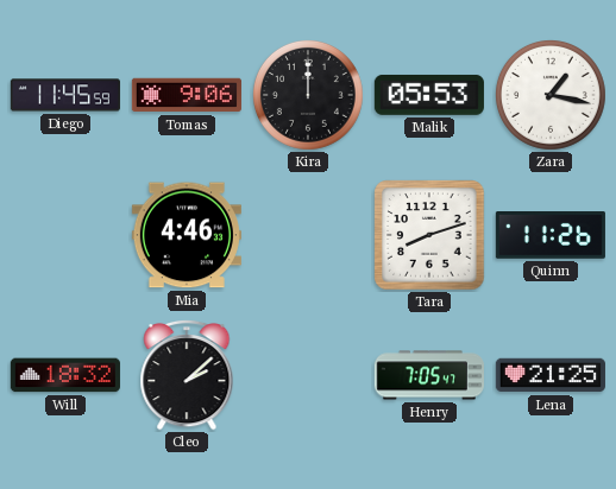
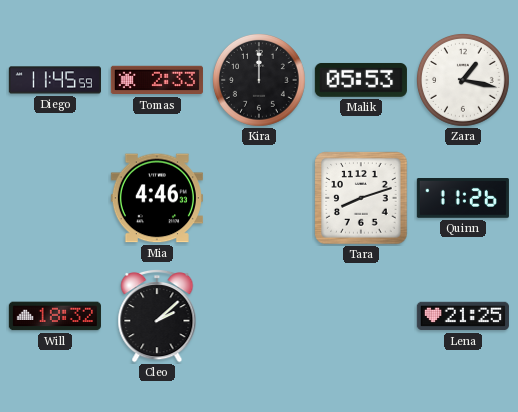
Tomas: 9:06 -> 2:33
Henry: 7:05 -> none
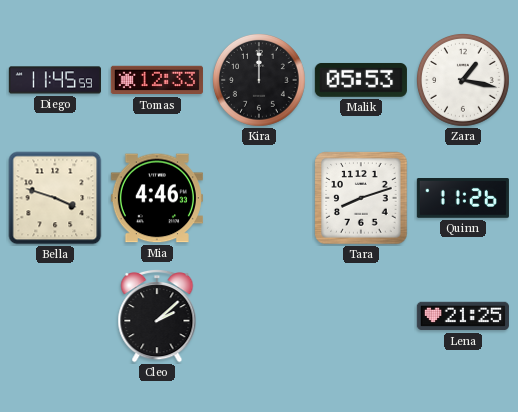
Tomas: 2:33 -> 12:33
Bella: none -> 3:48
Will: 18:32 -> none
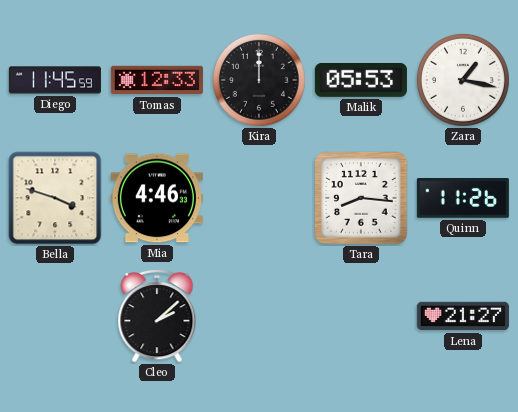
Tara: 8:12 -> 8:16
Lena: 21:25 -> 21:27
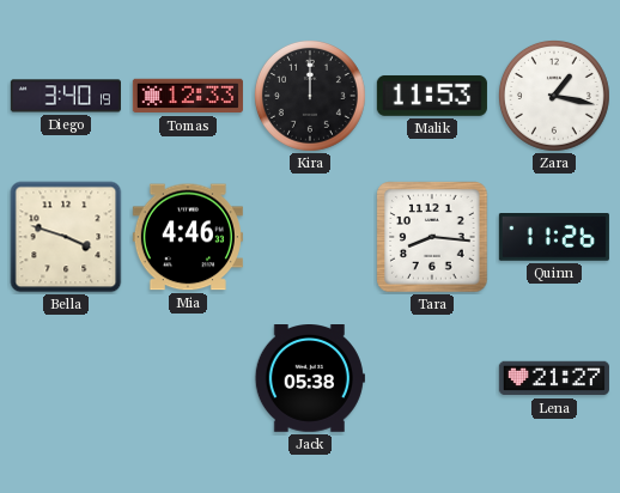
Diego: 11:45 -> 3:40
Malik: 05:53 -> 11:53
Cleo: 2:08 -> none
Jack: none -> 05:38
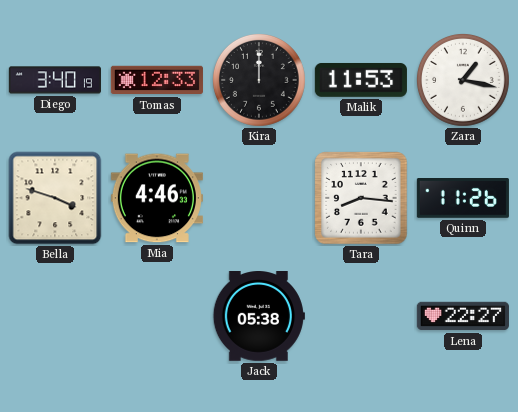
Lena: 21:27 -> 22:27
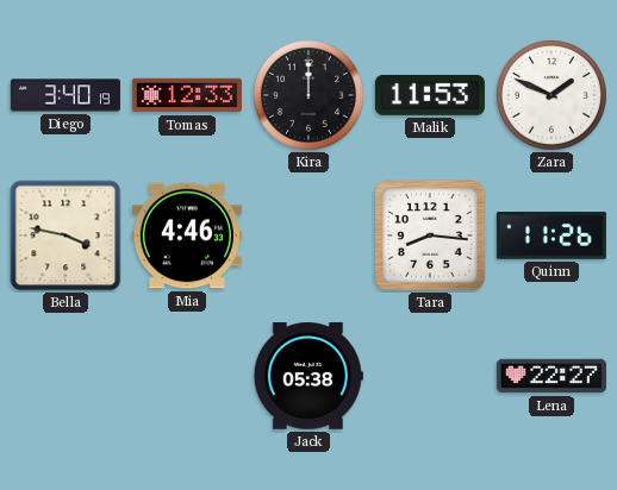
Zara: 1:17 -> 1:49
Bella: 3:48 -> 3:47
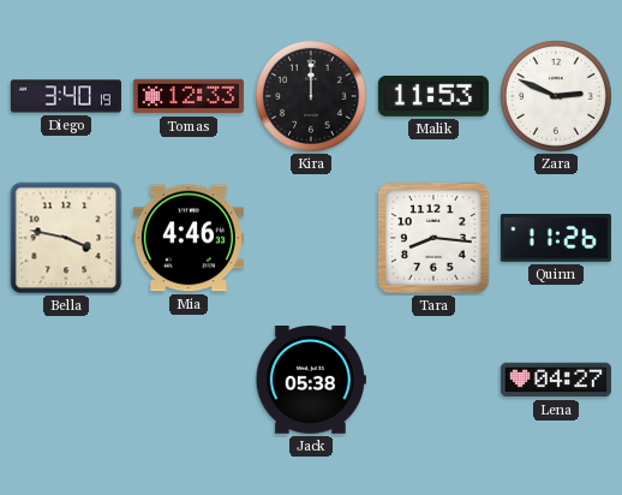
Zara: 1:49 -> 2:49
Lena: 22:27 -> 04:27
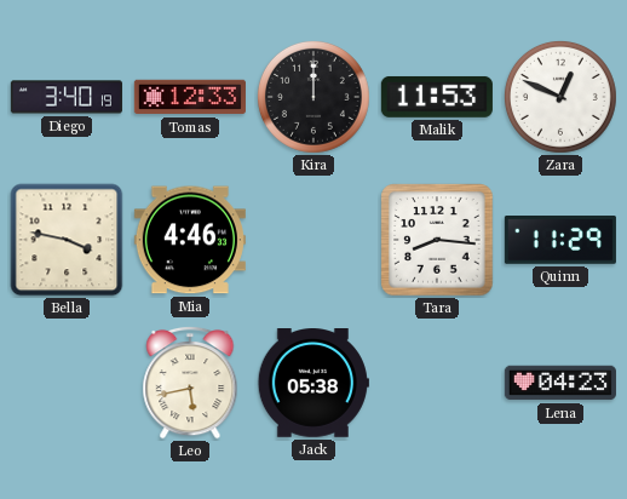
Zara: 2:49 -> 12:49
Quinn: 11:26 -> 11:29
Leo: none -> 5:43
Lena: 04:27 -> 04:23
